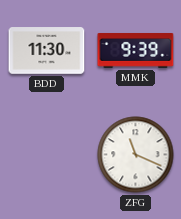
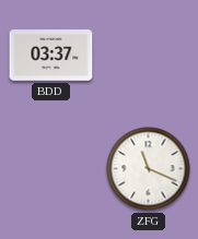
BDD: 11:30 -> 03:37
MMK: 9:39 -> none
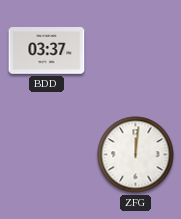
ZFG: 11:19 -> 12:01
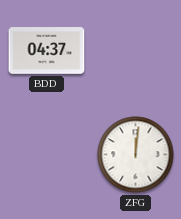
BDD: 03:37 -> 04:37
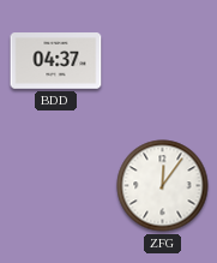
ZFG: 12:01 -> 12:06
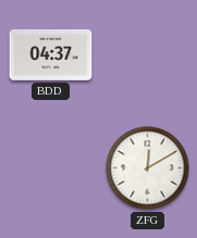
ZFG: 12:06 -> 12:10
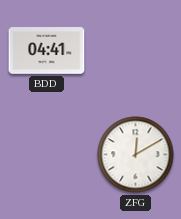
BDD: 04:37 -> 04:41
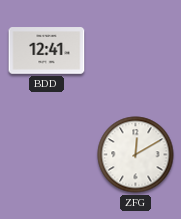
BDD: 04:41 -> 12:41
